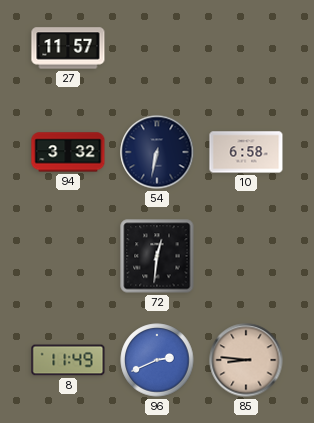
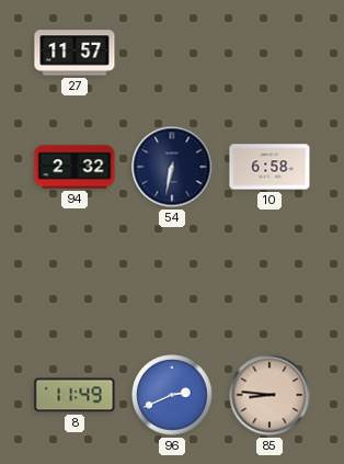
94: 3:32 -> 2:32
72: 12:31 -> none
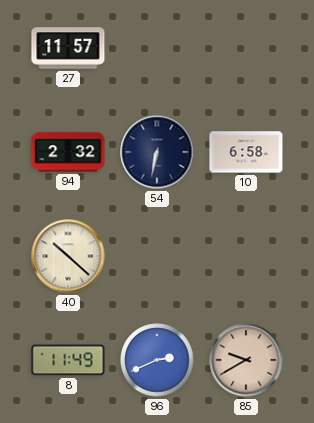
40: none -> 10:22
85: 8:46 -> 9:40
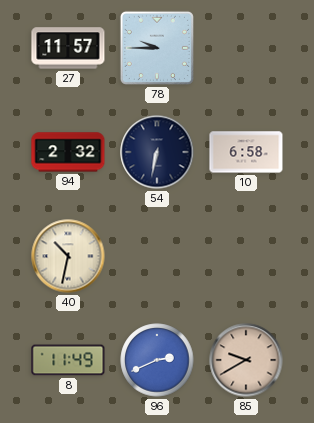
78: none -> 9:45
40: 10:22 -> 10:32
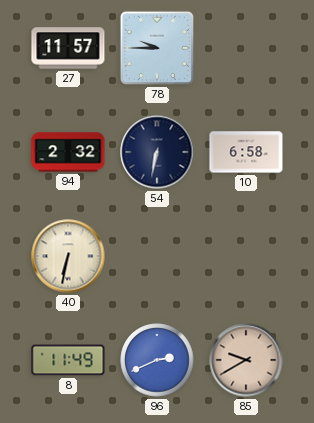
40: 10:32 -> 6:32
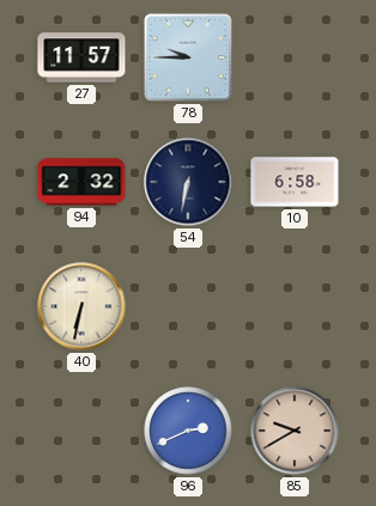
8: 11:49 -> none
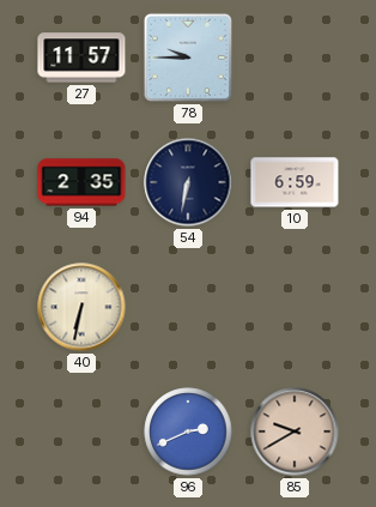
94: 2:32 -> 2:35
10: 6:58 -> 6:59
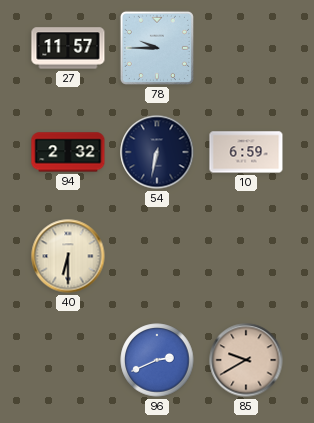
94: 2:35 -> 2:32
40: 6:32 -> 6:30
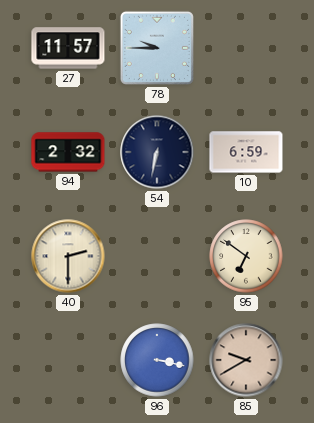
40: 6:30 -> 2:30
95: none -> 6:51
96: 2:41 -> 3:17
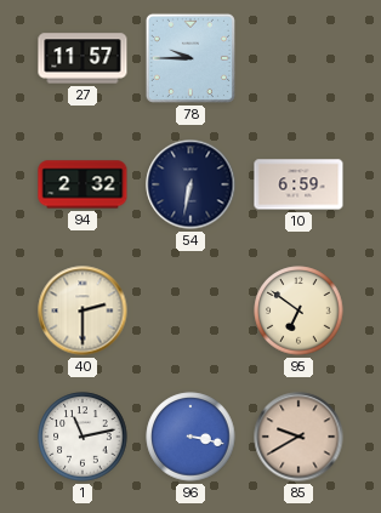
1: none -> 11:13
